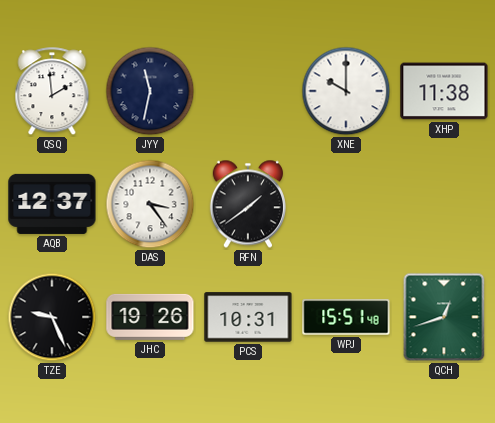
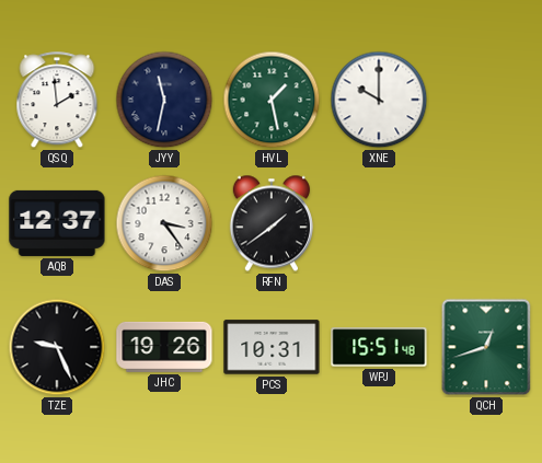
HVL: none -> 1:28
XHP: 11:38 -> none
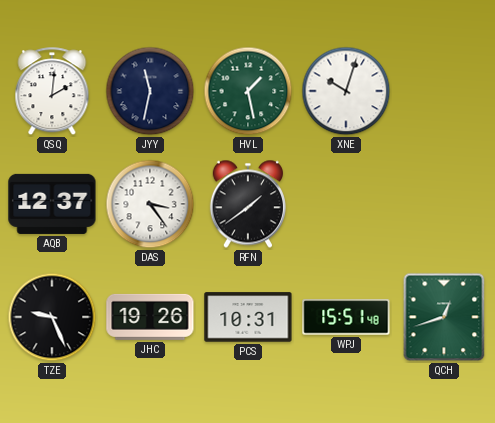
QSQ: 1:59 -> 2:01
XNE: 10:00 -> 10:03
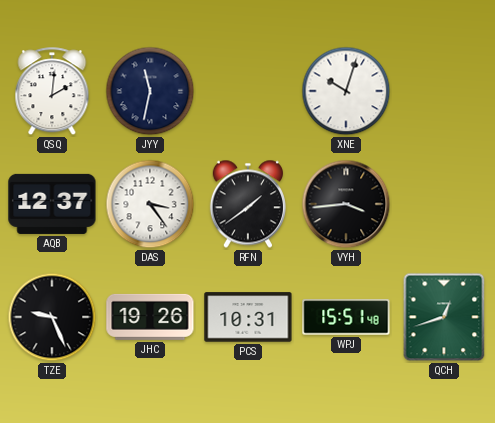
HVL: 1:28 -> none
VYH: none -> 3:44
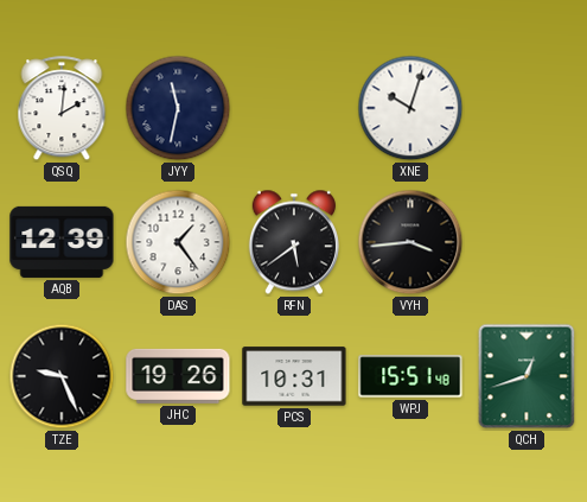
AQB: 12:37 -> 12:39
DAS: 3:24 -> 1:24
RFN: 1:39 -> 5:39
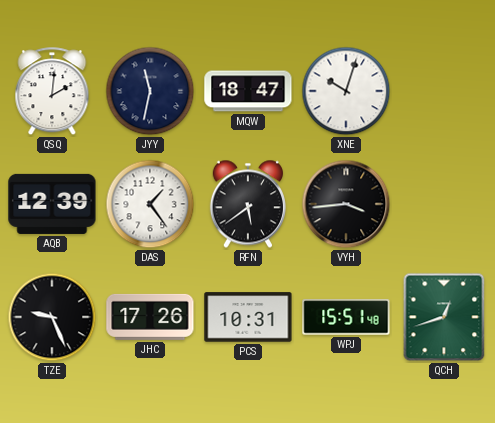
MQW: none -> 18:47
JHC: 19:26 -> 17:26
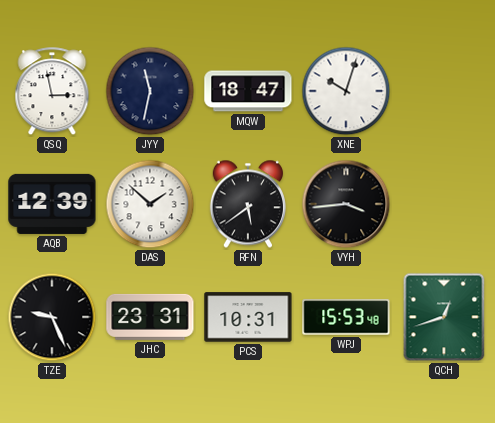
QSQ: 2:01 -> 2:58
DAS: 1:24 -> 1:52
JHC: 17:26 -> 23:31
WPJ: 15:51 -> 15:53
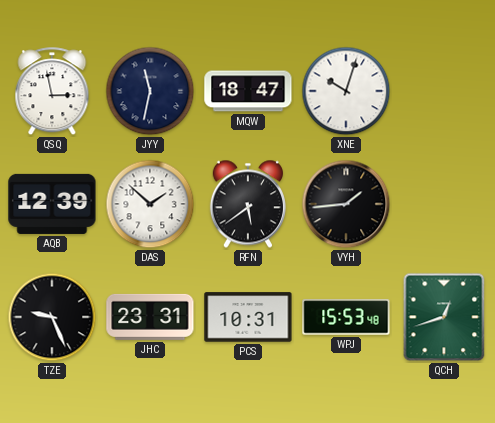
VYH: 3:44 -> 1:44
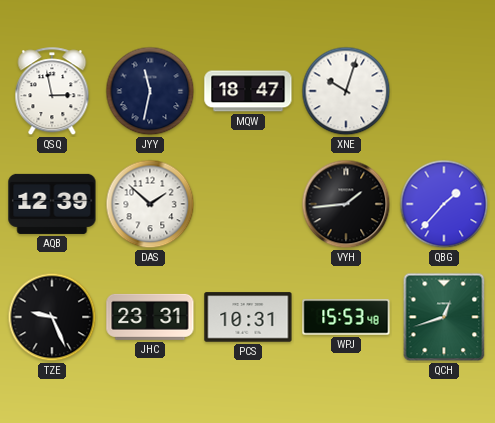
RFN: 5:39 -> none
QBG: none -> 1:37
